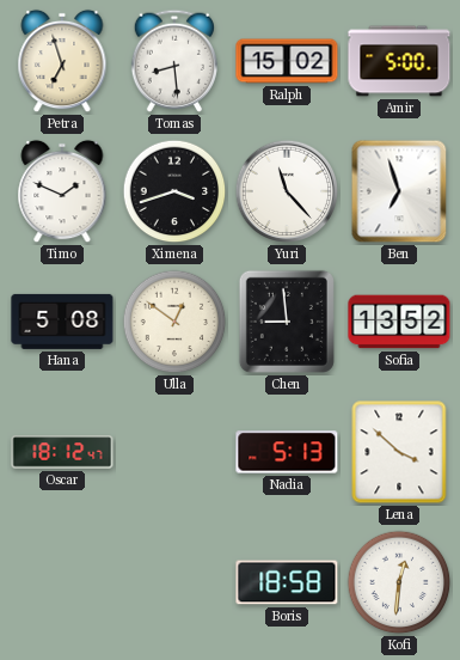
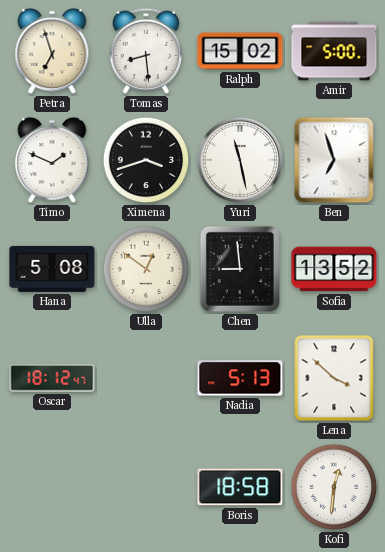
Yuri: 11:23 -> 11:28
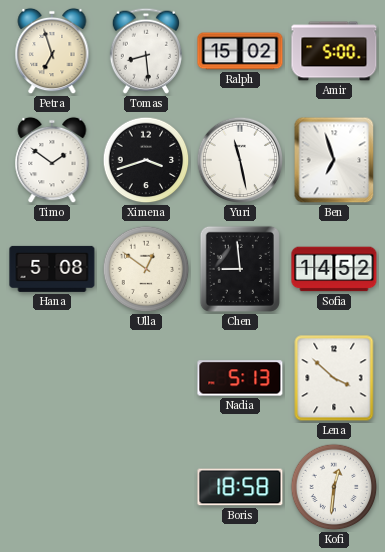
Timo: 1:49 -> 1:51
Sofia: 13:52 -> 14:52
Oscar: 18:12 -> none
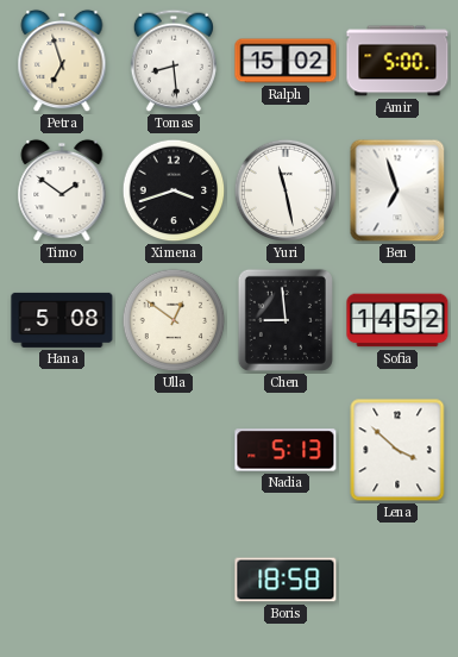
Kofi: 12:31 -> none
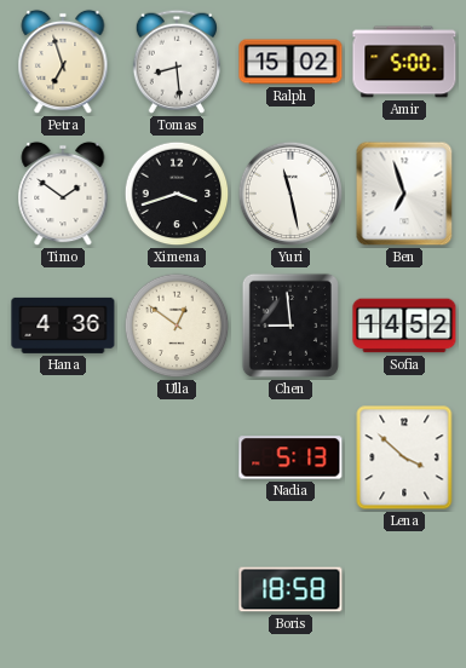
Hana: 5:08 -> 4:36
